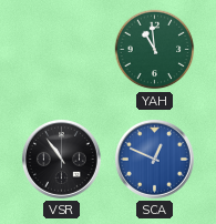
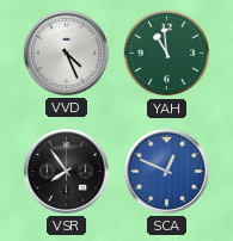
VVD: none -> 4:26
VSR: 10:54 -> 7:54
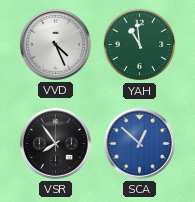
SCA: 12:49 -> 12:52
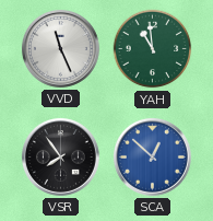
VVD: 4:26 -> 11:26
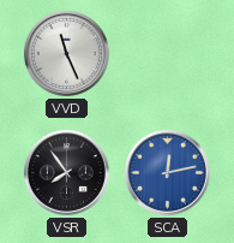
YAH: 10:59 -> none
SCA: 12:52 -> 12:13
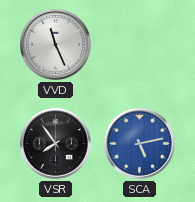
SCA: 12:13 -> 5:13
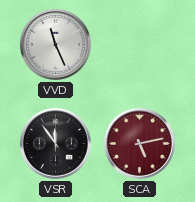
VSR: 7:54 -> 11:54
SCA dial: blue -> burgundy
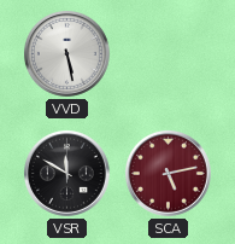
VVD: 11:26 -> 5:28
VSR: 11:54 -> 11:50
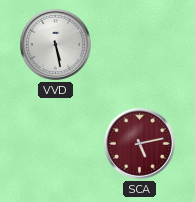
VSR: 11:50 -> none
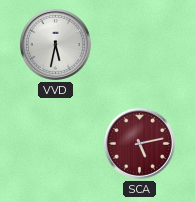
VVD: 5:28 -> 5:32
